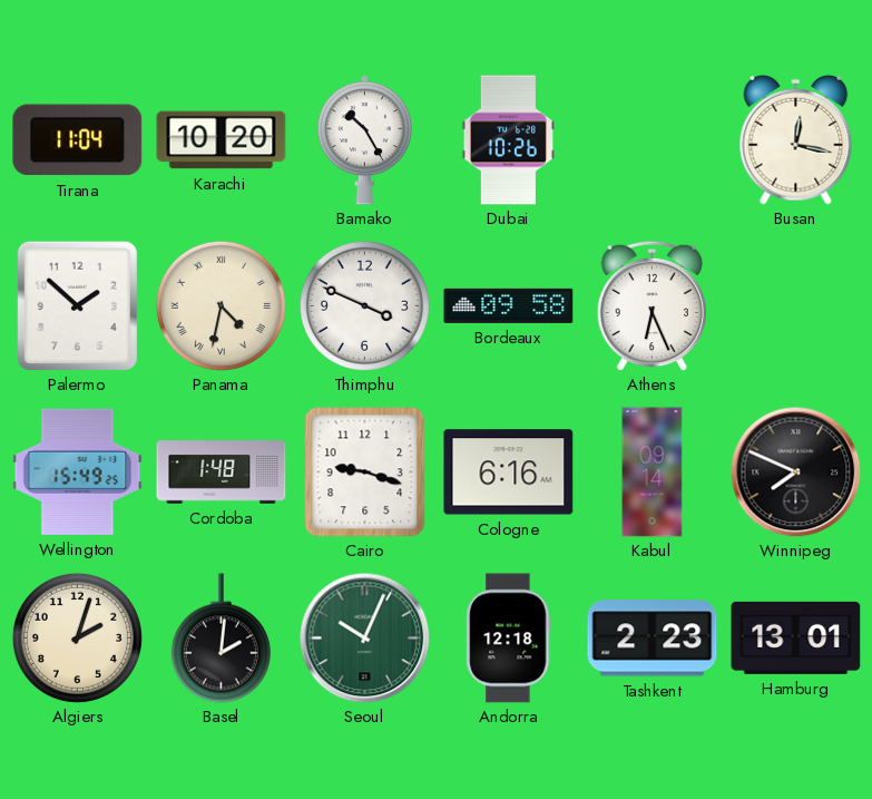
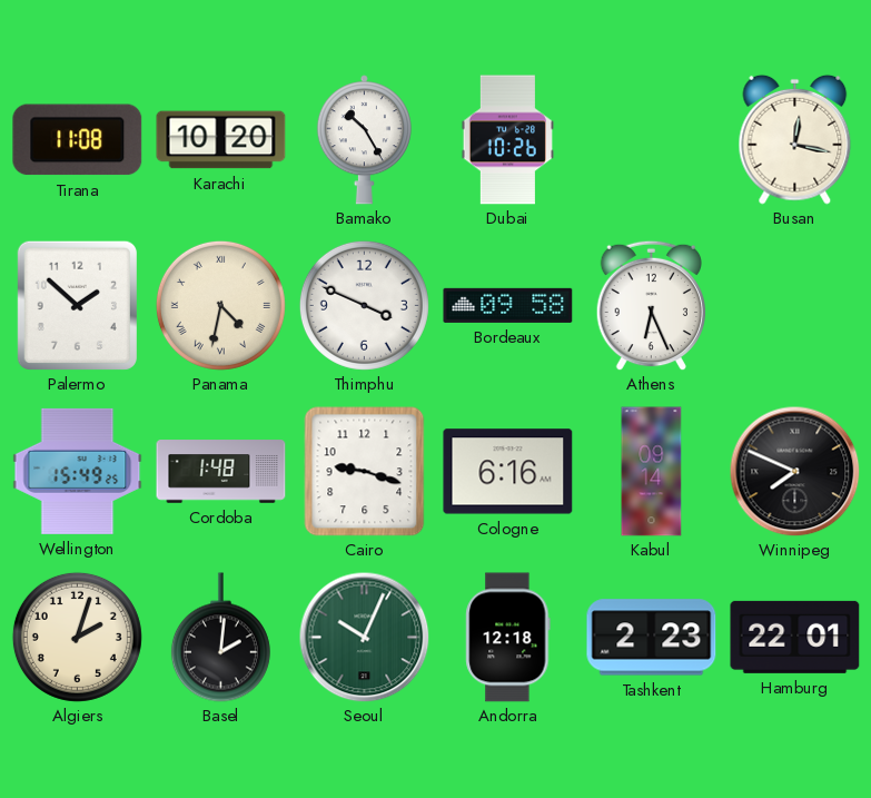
Tirana: 11:04 -> 11:08
Hamburg: 13:01 -> 22:01
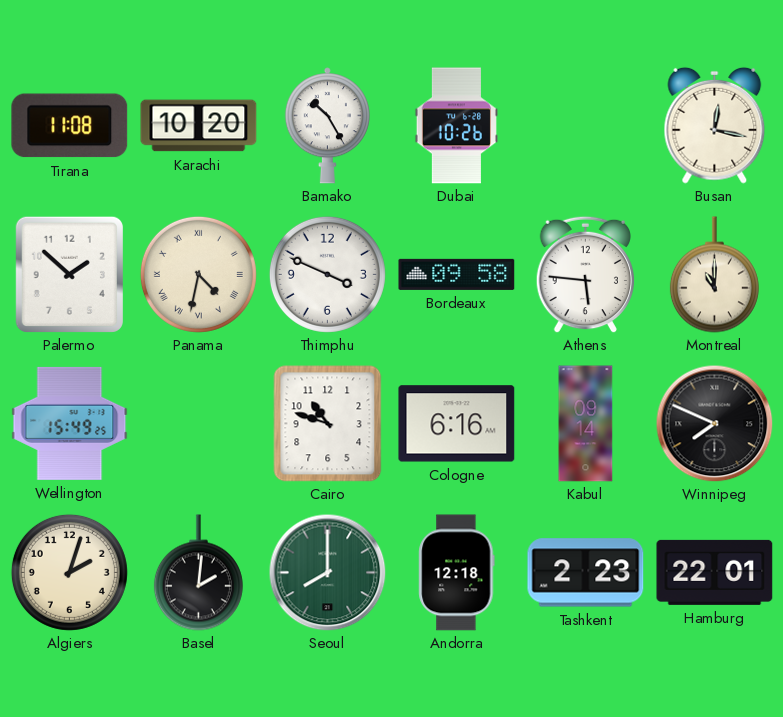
Athens: 6:26 -> 5:46
Montreal: none -> 11:00
Cordoba: 1:48 -> none
Cairo: 9:18 -> 10:48
Seoul: 10:04 -> 8:00
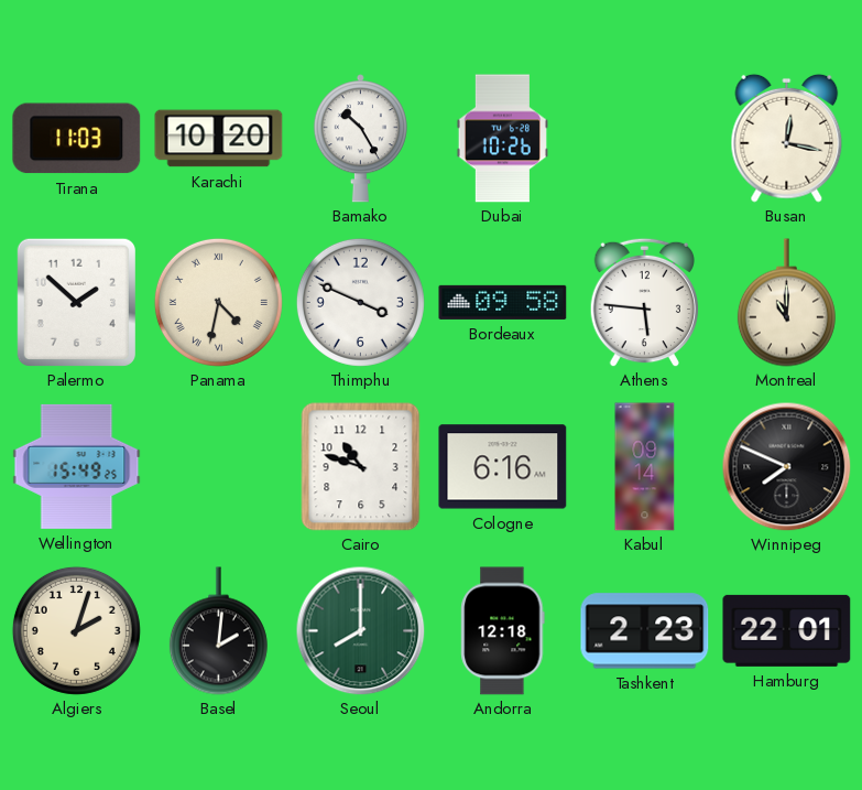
Tirana: 11:08 -> 11:03
